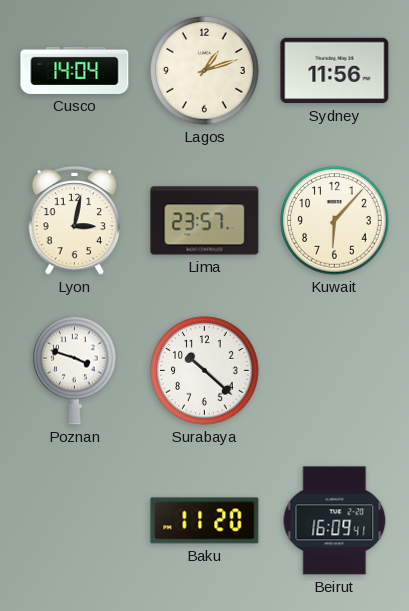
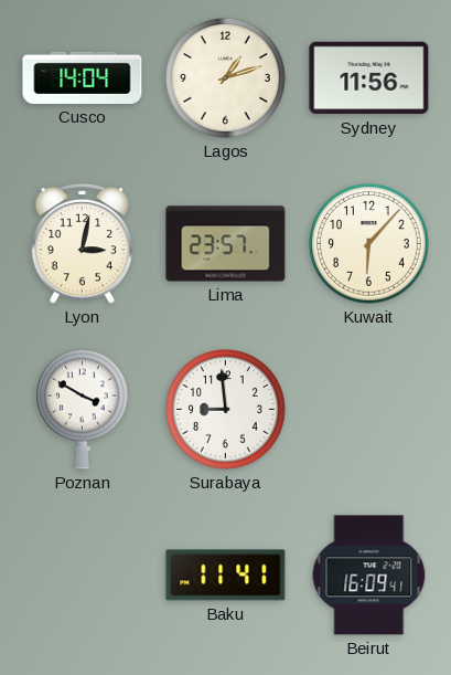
Poznan: 3:48 -> 3:50
Surabaya: 10:22 -> 8:59
Baku: 11:20 -> 11:41
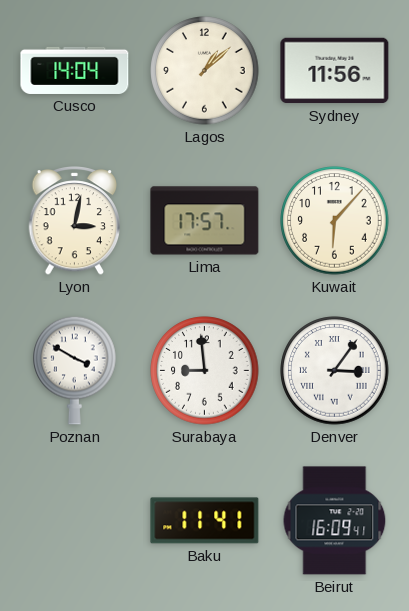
Lagos: 1:12 -> 1:08
Lima: 23:57 -> 17:57
Denver: none -> 3:06
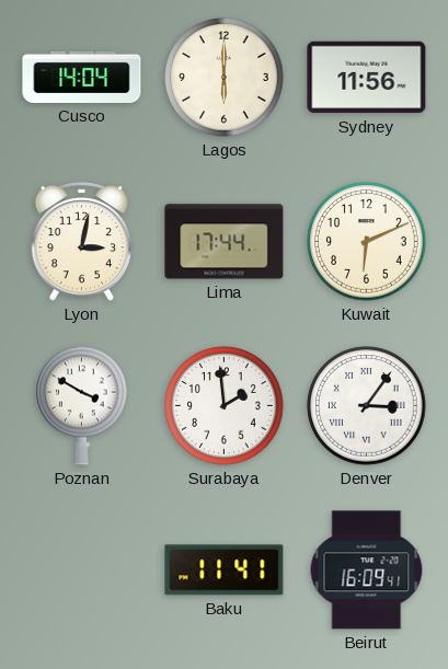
Lagos: 1:08 -> 6:00
Lima: 17:57 -> 17:44
Kuwait: 6:07 -> 6:11
Surabaya: 8:59 -> 1:59
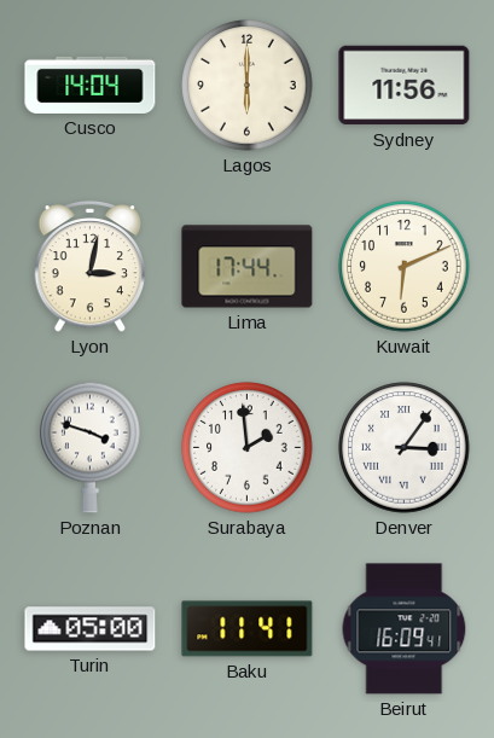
Poznan: 3:50 -> 3:48
Turin: none -> 05:00
